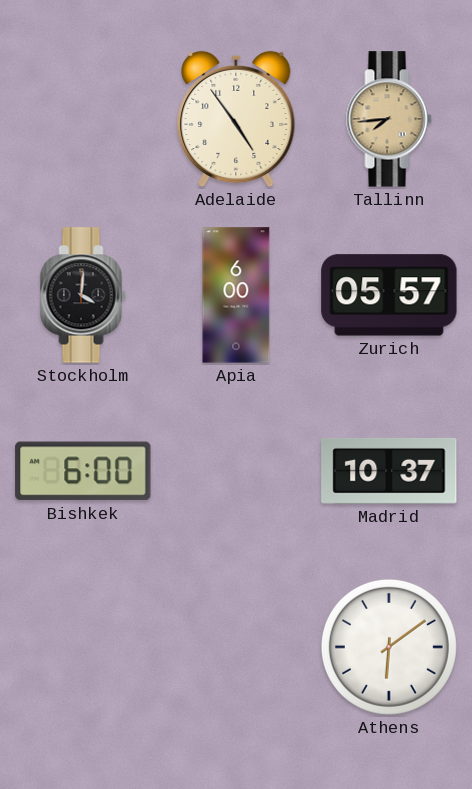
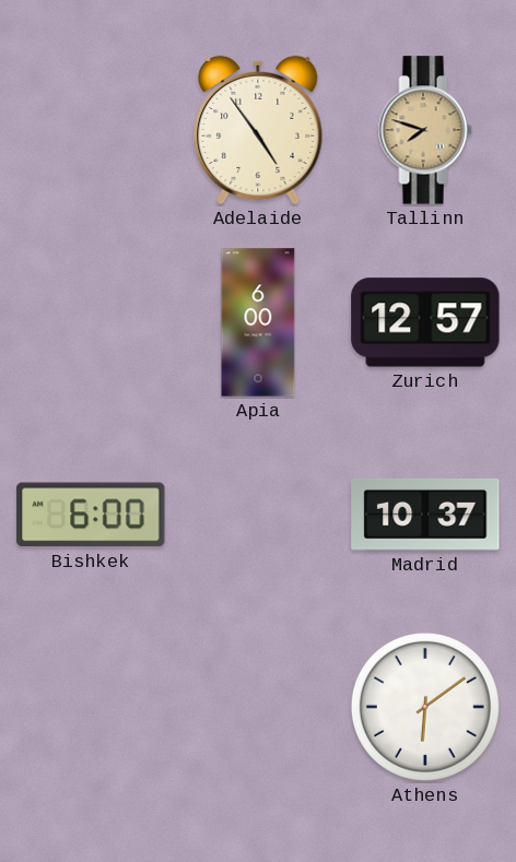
Tallinn: 7:44 -> 7:48
Stockholm: 4:01 -> none
Zurich: 05:57 -> 12:57
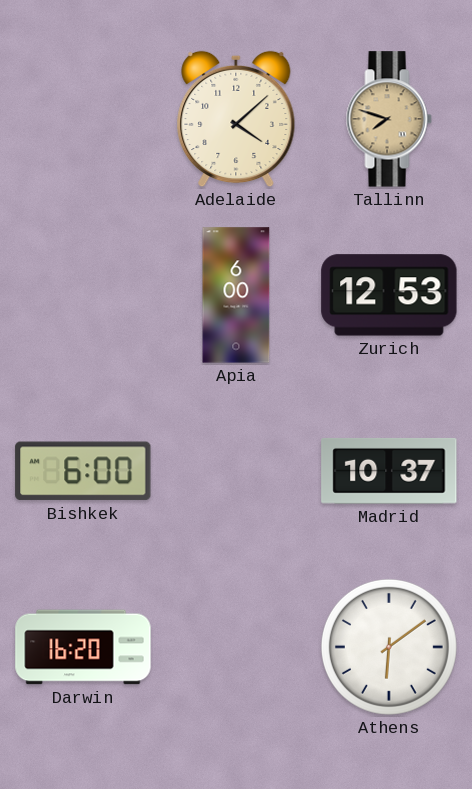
Adelaide: 4:54 -> 4:08
Zurich: 12:57 -> 12:53
Darwin: none -> 16:20
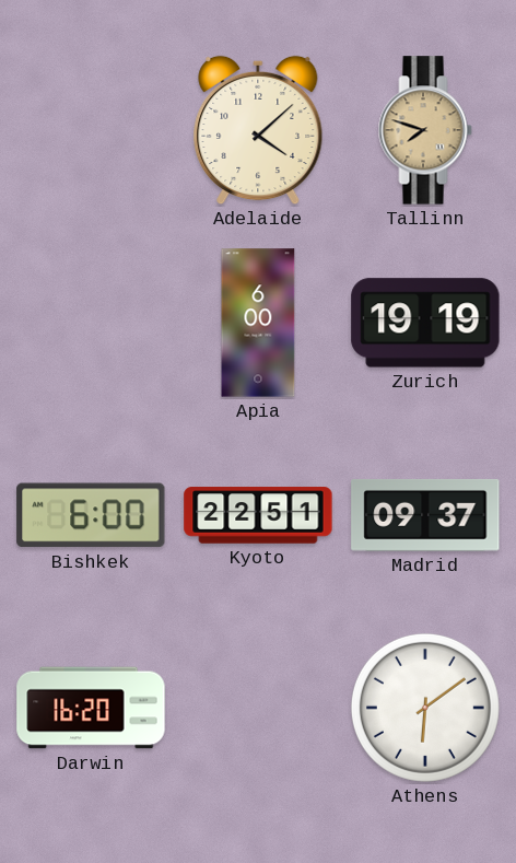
Zurich: 12:53 -> 19:19
Kyoto: none -> 22:51
Madrid: 10:37 -> 09:37
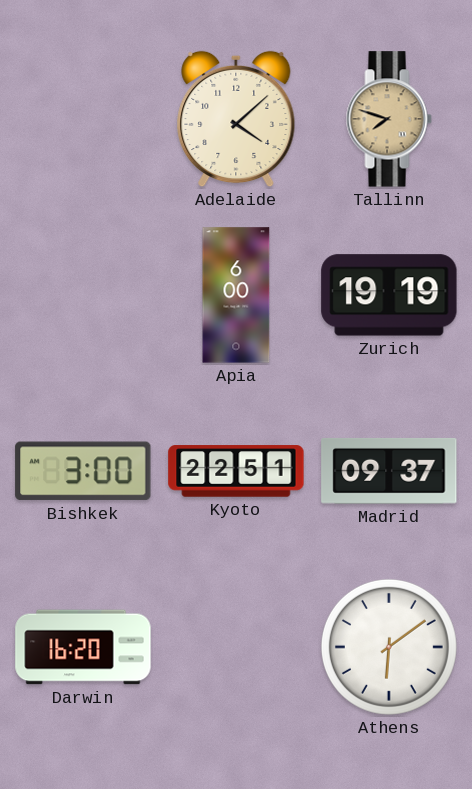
Bishkek: 6:00 -> 3:00
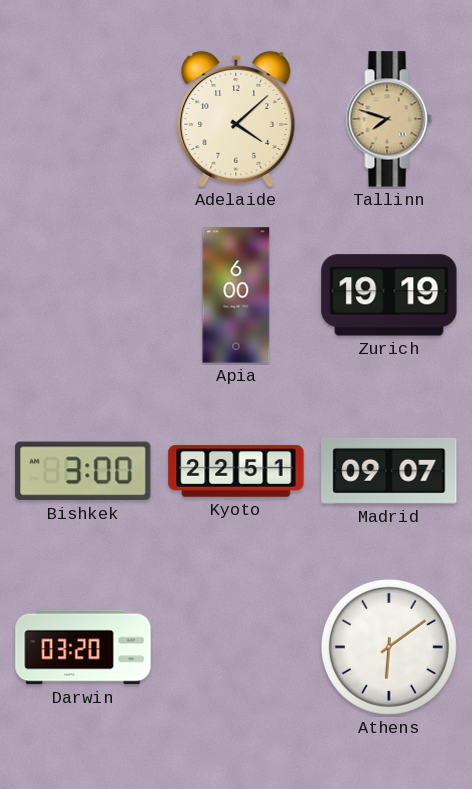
Madrid: 09:37 -> 09:07
Darwin: 16:20 -> 03:20
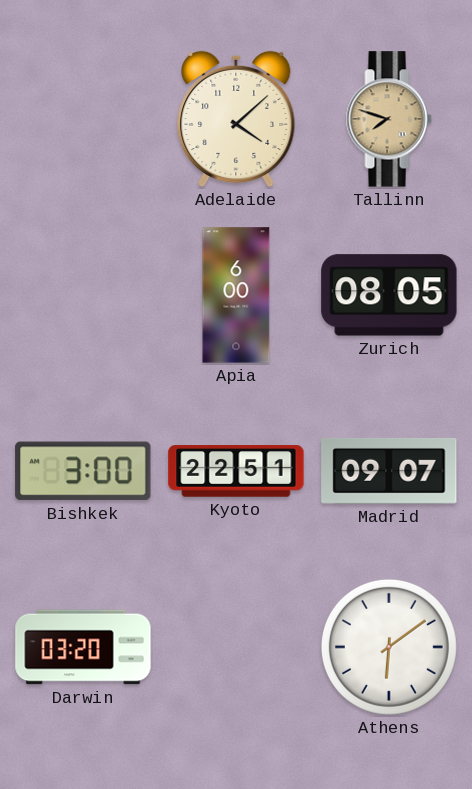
Zurich: 19:19 -> 08:05
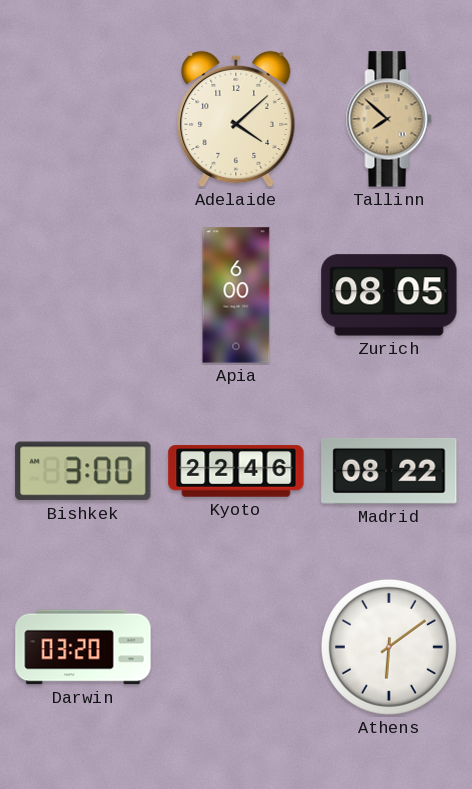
Tallinn: 7:48 -> 7:52
Kyoto: 22:51 -> 22:46
Madrid: 09:07 -> 08:22
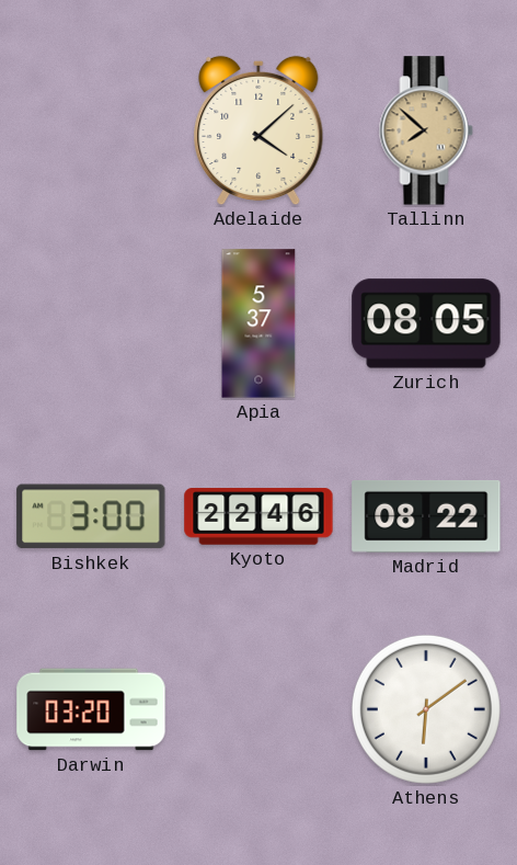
Apia: 6:00 -> 5:37
